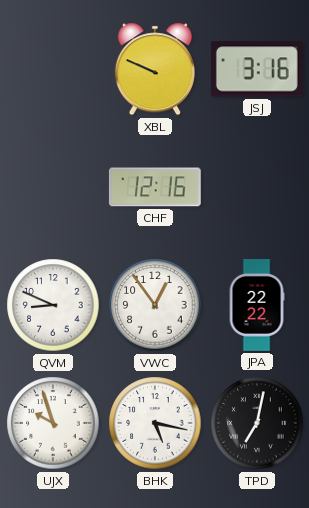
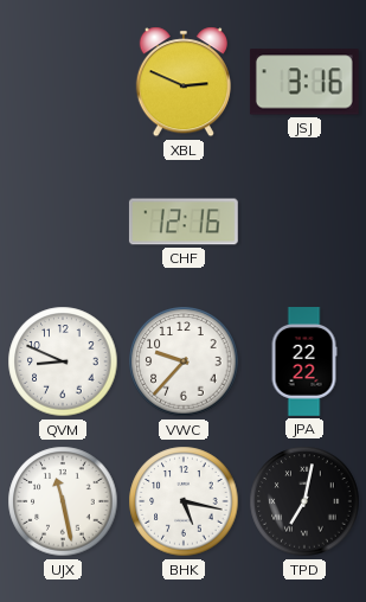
XBL: 9:49 -> 2:49
VWC: 12:54 -> 9:37
UJX: 9:57 -> 11:28
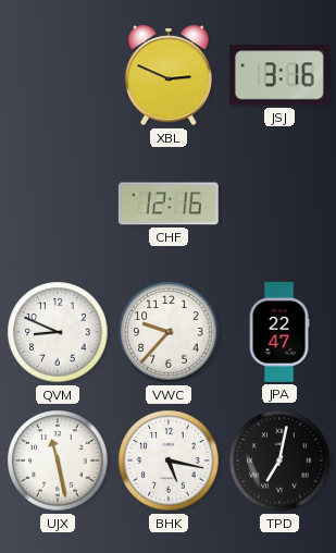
JPA: 22:22 -> 22:47
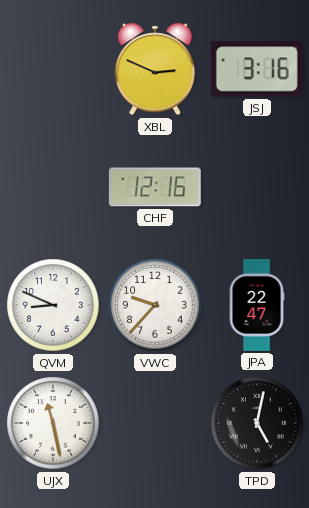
BHK: 5:17 -> none
TPD: 7:02 -> 5:02
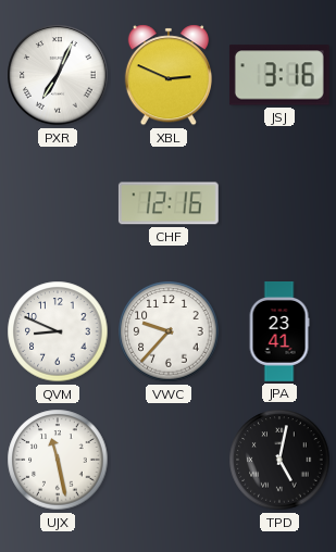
PXR: none -> 7:04
JPA: 22:47 -> 23:41
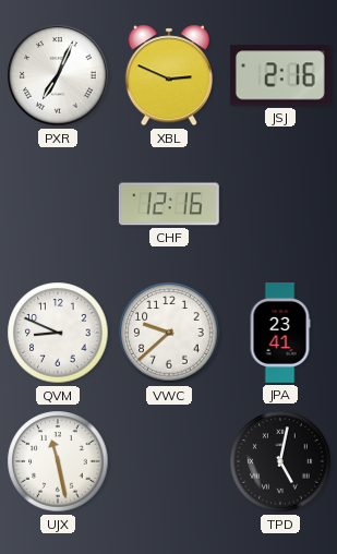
JSJ: 3:16 -> 2:16
VWC: 9:37 -> 9:38
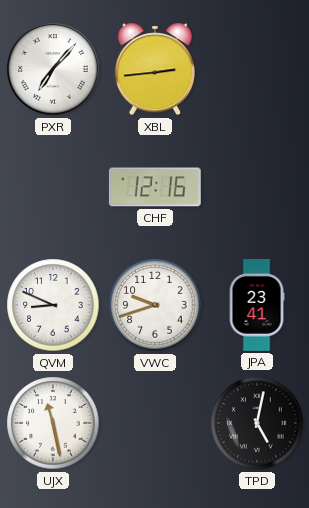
PXR: 7:04 -> 7:07
XBL: 2:49 -> 2:44
JSJ: 2:16 -> none
VWC: 9:38 -> 9:42
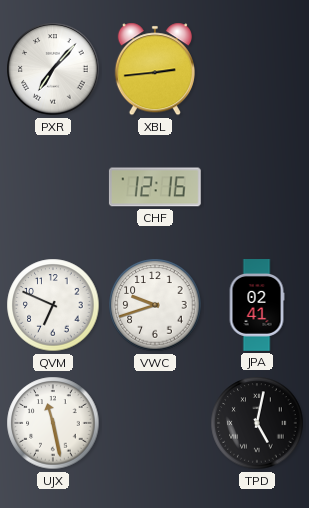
QVM: 8:49 -> 6:49
JPA: 23:41 -> 02:41
